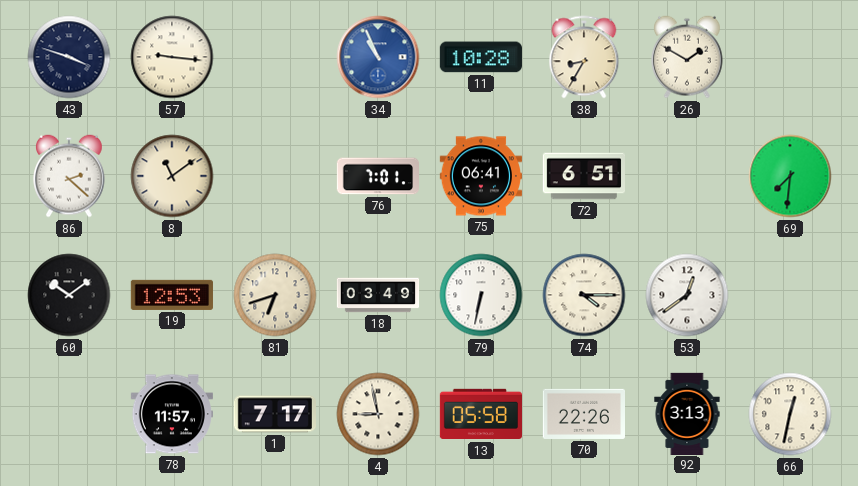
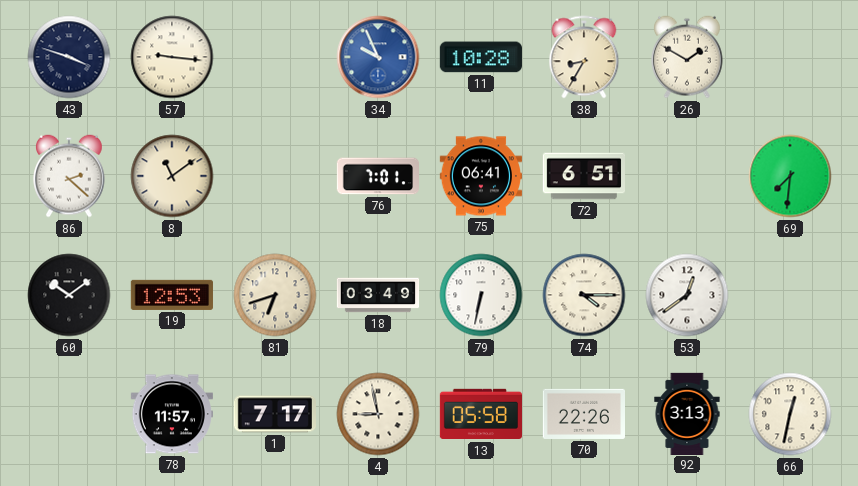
34: 10:56 -> 9:56
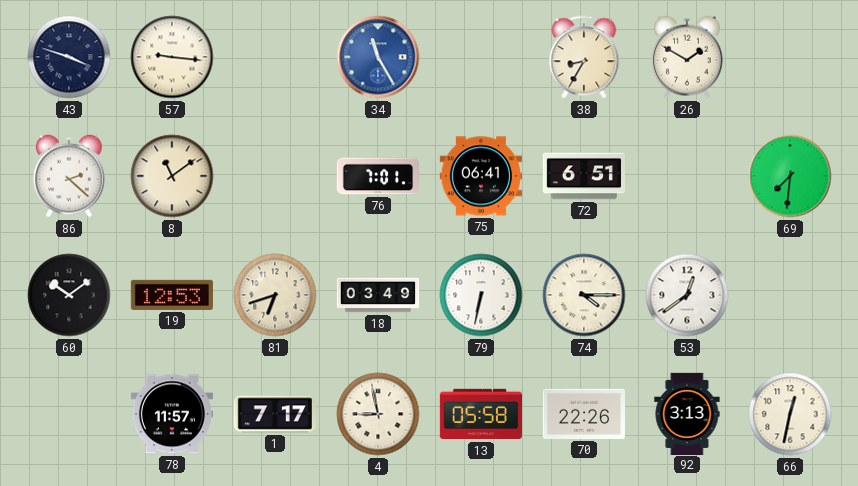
34: 9:56 -> 11:25
11: 10:28 -> none
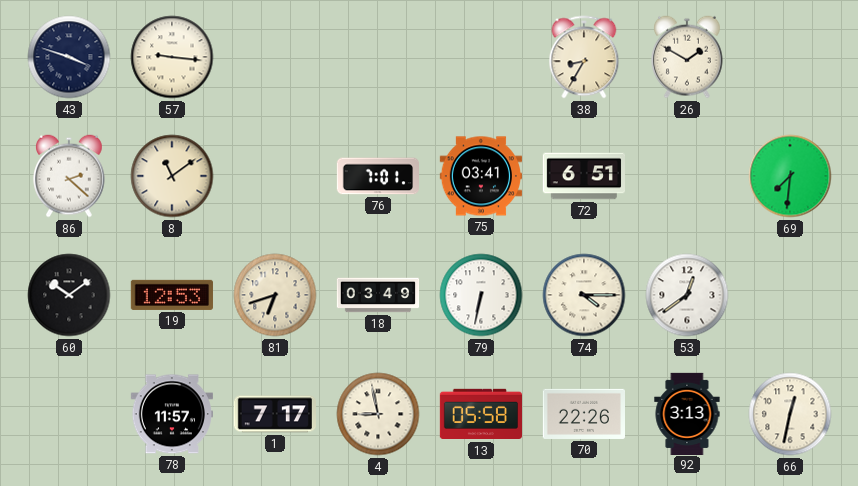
34: 11:25 -> none
75: 06:41 -> 03:41
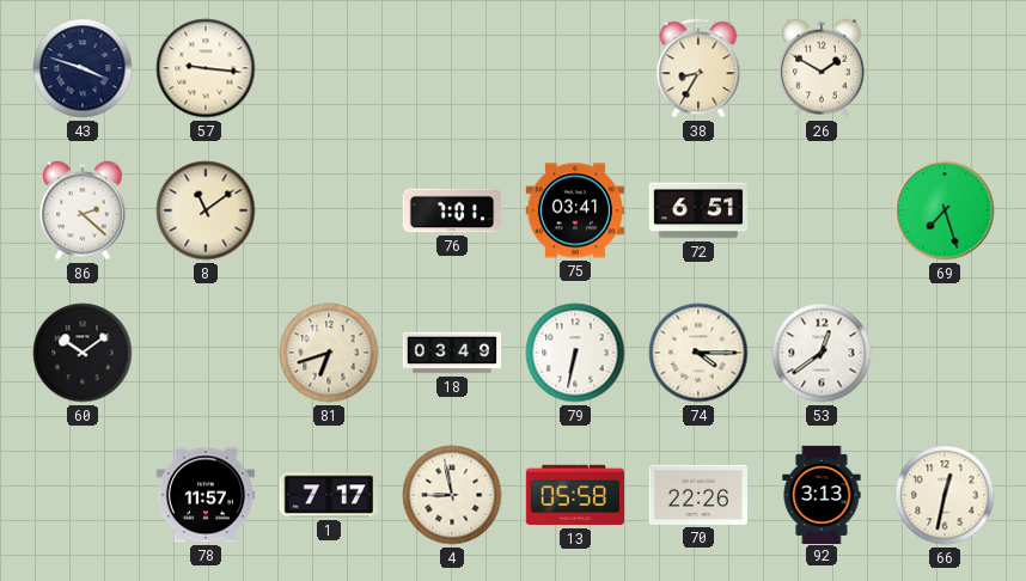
69: 7:31 -> 7:27
19: 12:53 -> none
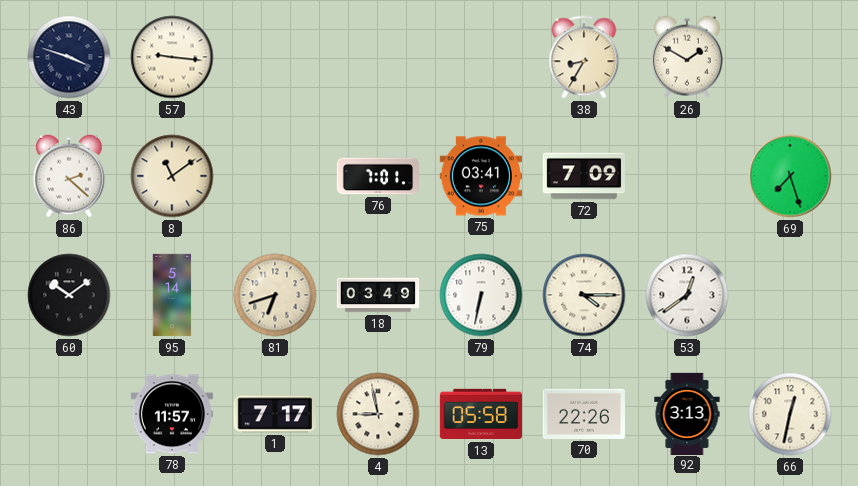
72: 6:51 -> 7:09
95: none -> 5:14
